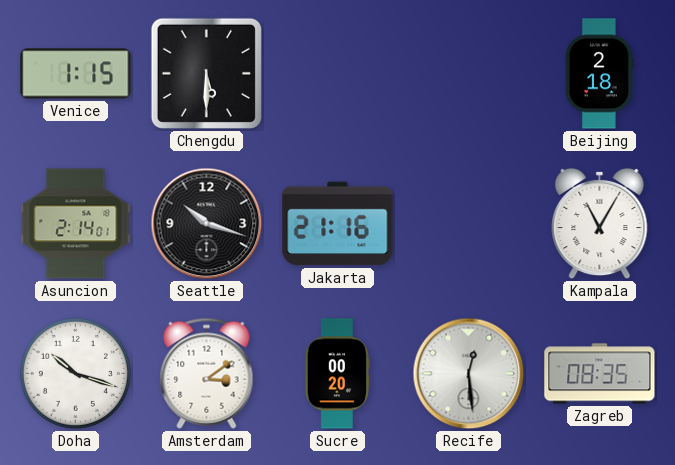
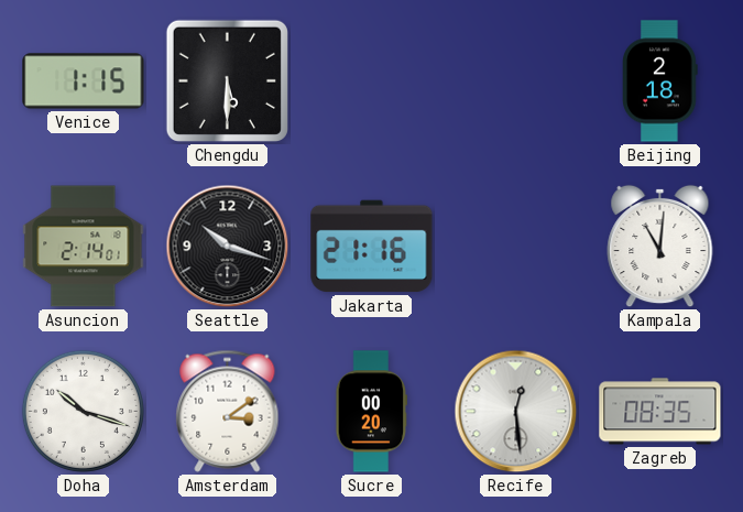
Kampala: 11:05 -> 11:01
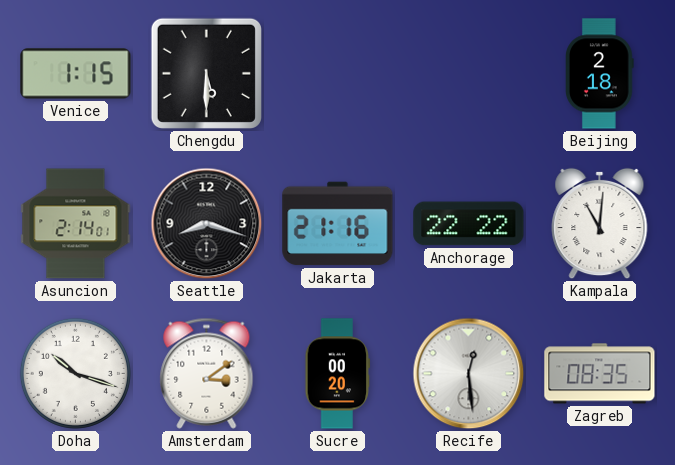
Seattle: 10:18 -> 8:18
Anchorage: none -> 22:22
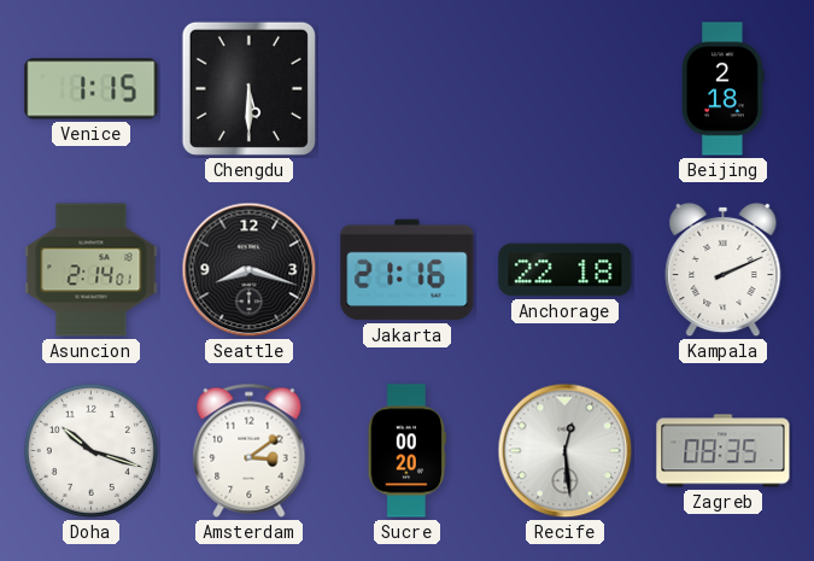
Anchorage: 22:22 -> 22:18
Kampala: 11:01 -> 2:11
